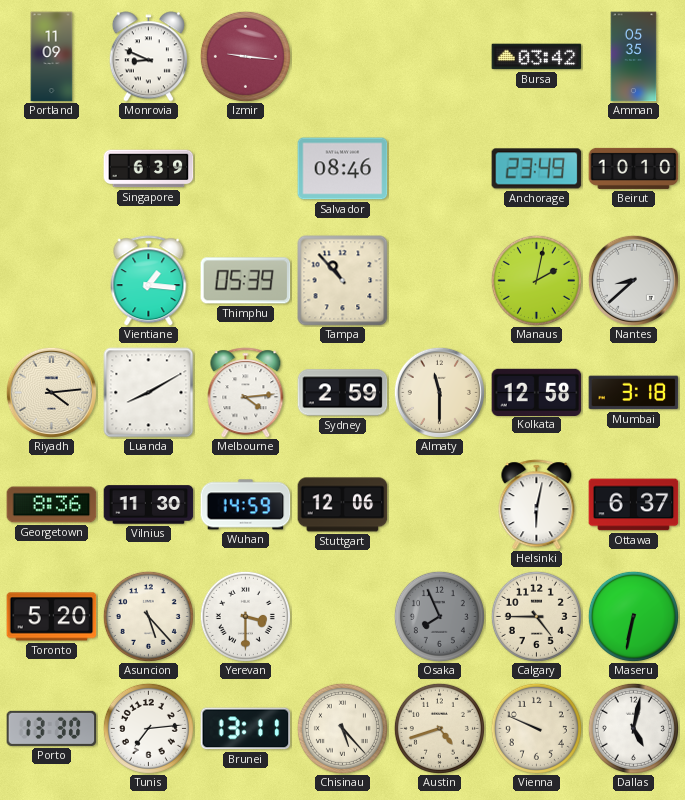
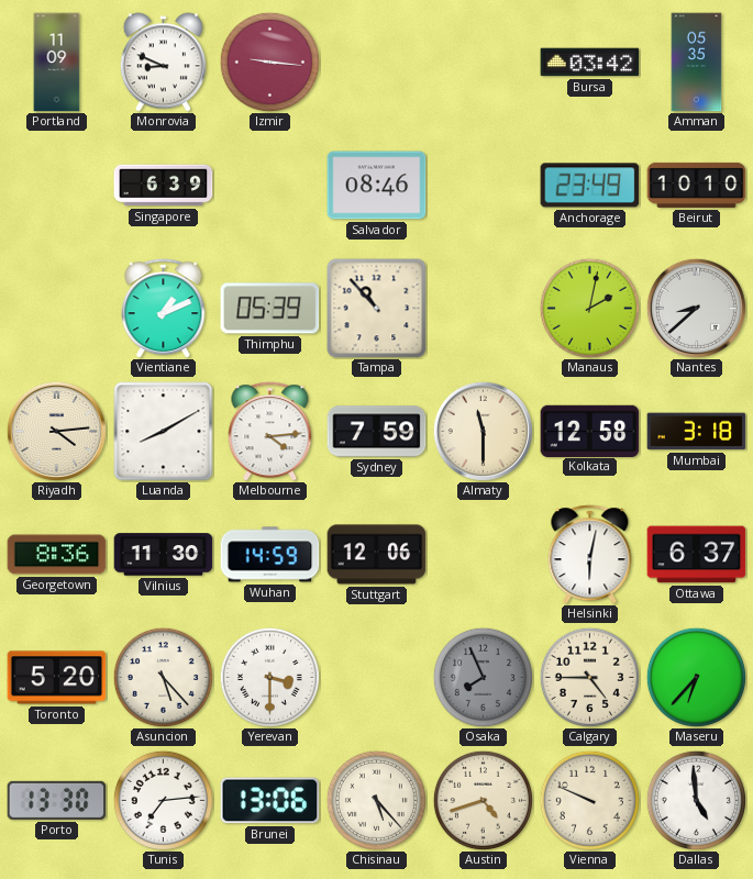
Vientiane: 1:16 -> 1:11
Sydney: 2:59 -> 7:59
Maseru: 6:32 -> 6:37
Brunei: 13:11 -> 13:06
Dallas: 5:02 -> 4:59
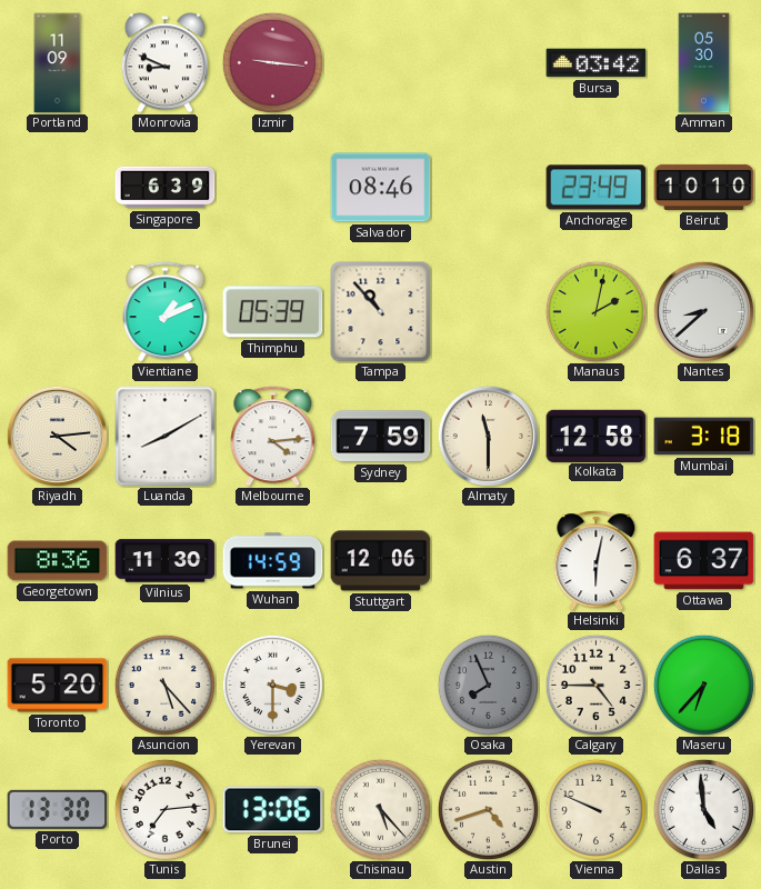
Amman: 05:35 -> 05:30
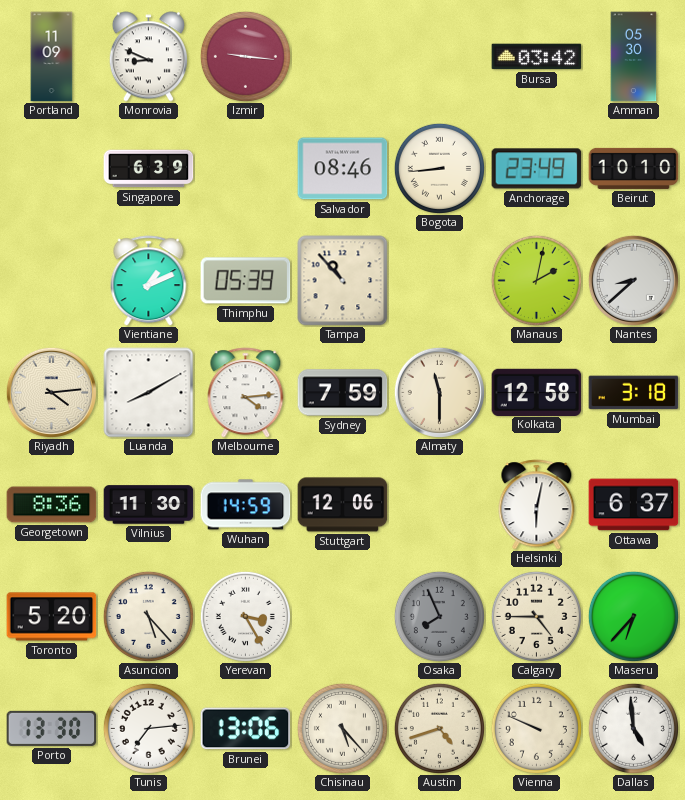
Bogota: none -> 8:44
Yerevan: 3:30 -> 3:25
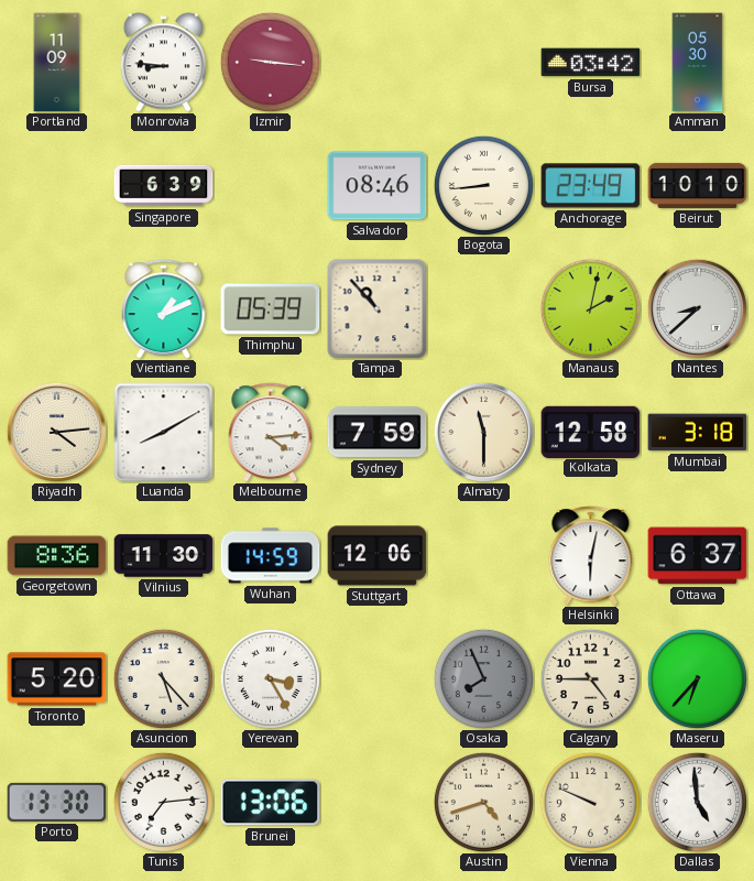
Monrovia: 8:49 -> 8:46
Chisinau: 5:23 -> none
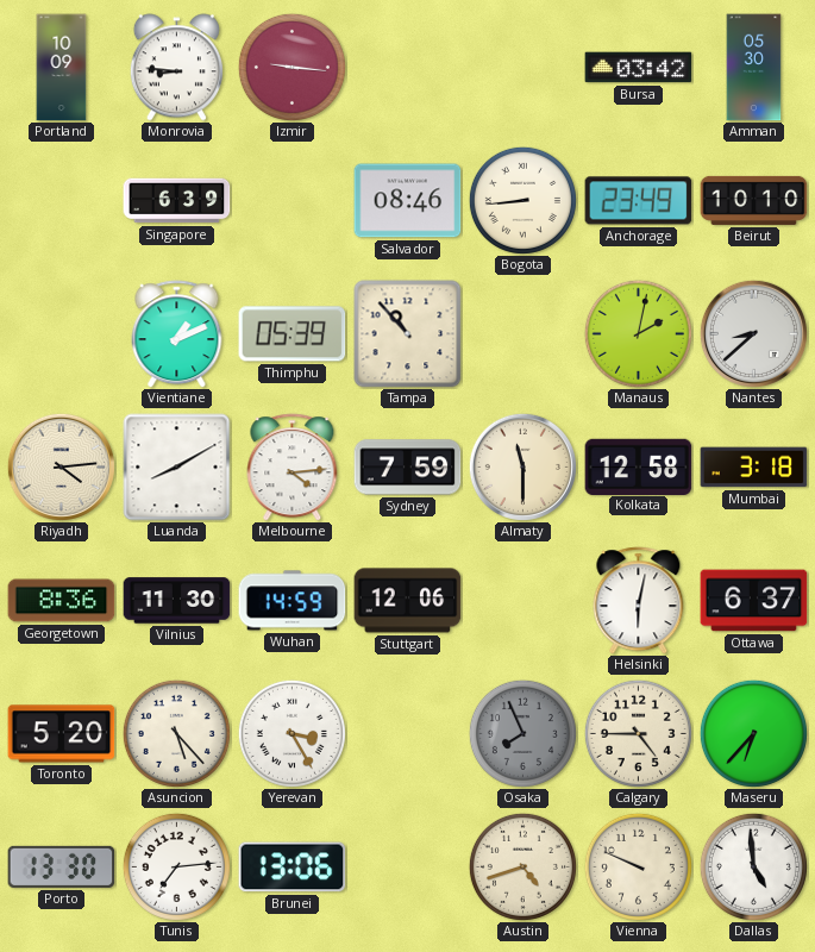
Portland: 11:09 -> 10:09
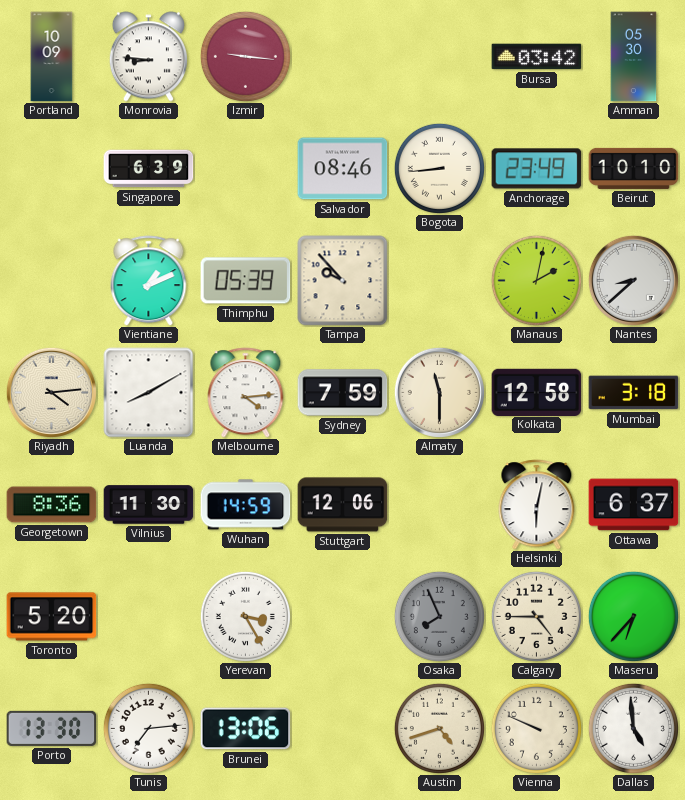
Tampa: 10:53 -> 9:53
Asuncion: 5:23 -> none
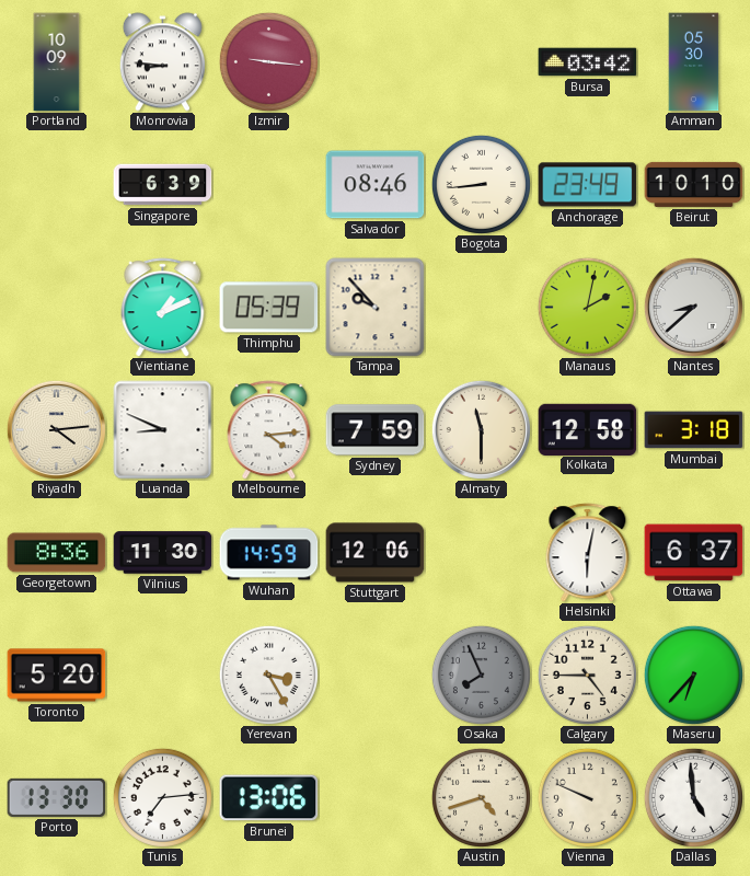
Luanda: 8:10 -> 8:49
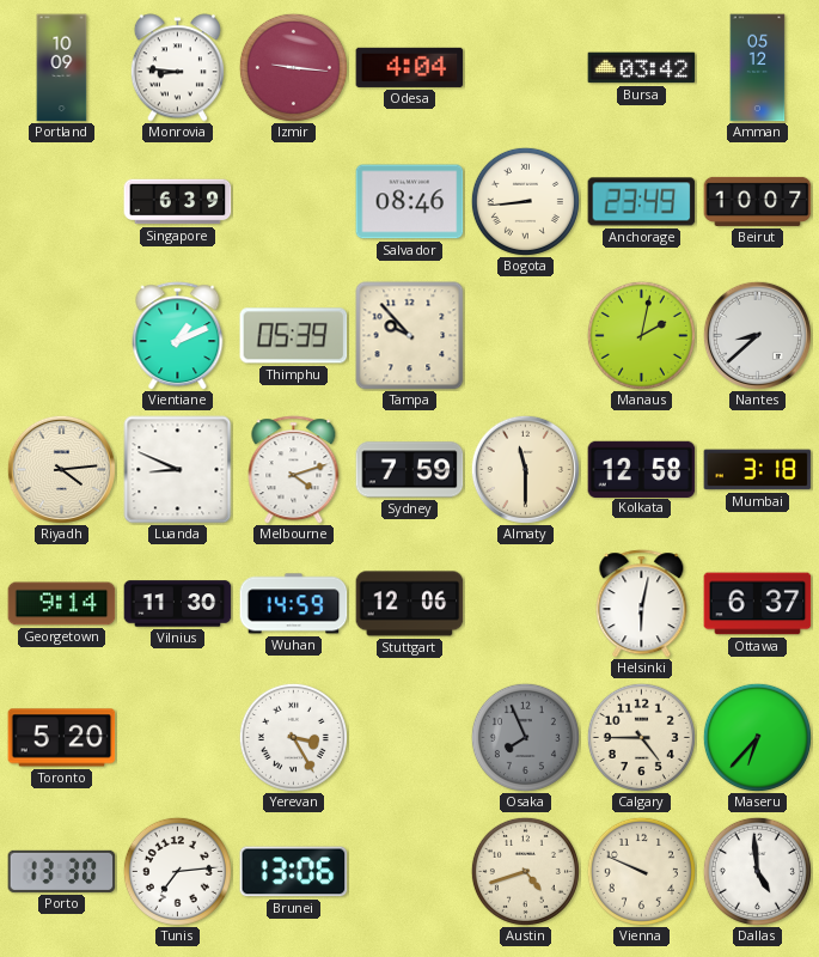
Odesa: none -> 4:04
Amman: 05:30 -> 05:12
Beirut: 10:10 -> 10:07
Melbourne: 4:14 -> 4:12
Georgetown: 8:36 -> 9:14
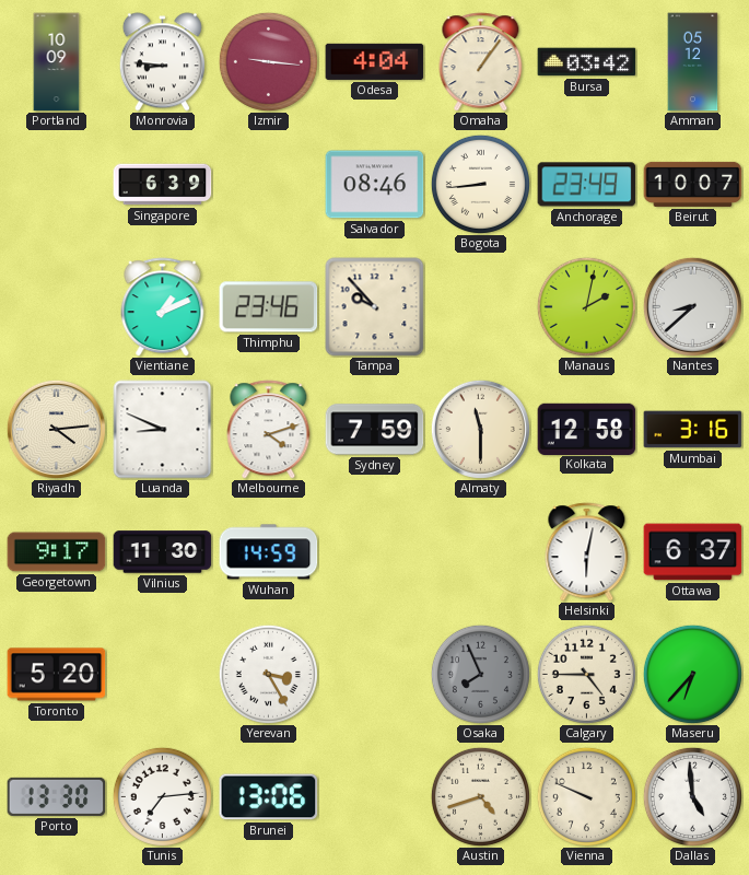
Omaha: none -> 1:06
Thimphu: 05:39 -> 23:46
Mumbai: 3:18 -> 3:16
Georgetown: 9:14 -> 9:17
Stuttgart: 12:06 -> none
